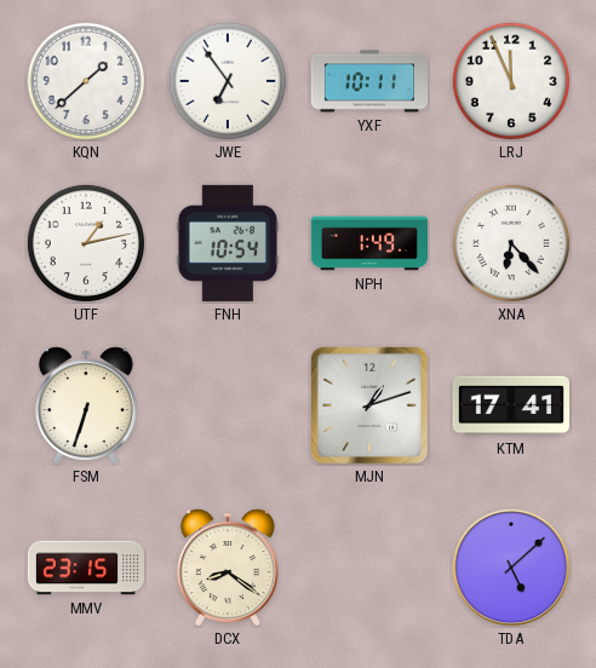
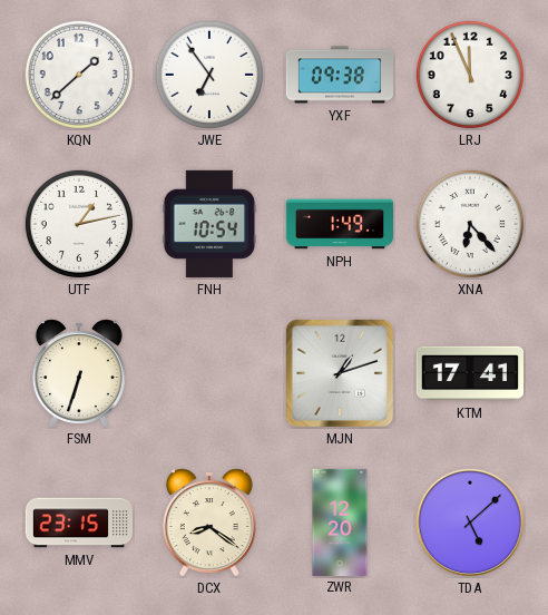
YXF: 10:11 -> 09:38
ZWR: none -> 12:20
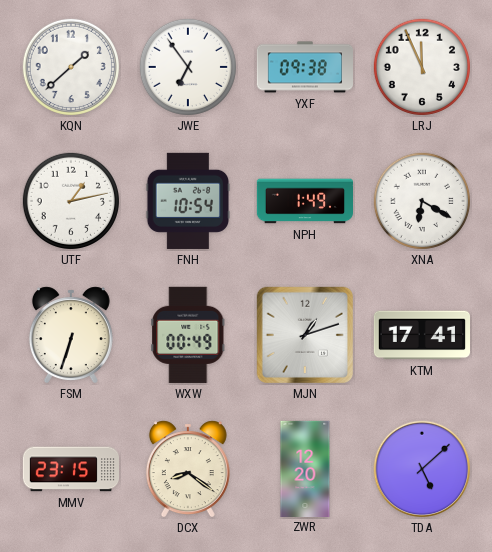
XNA: 6:23 -> 6:20
WXW: none -> 00:49
